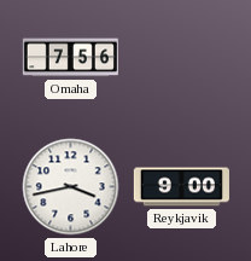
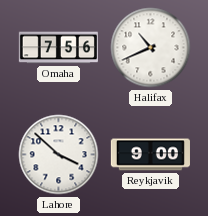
Halifax: none -> 10:41
Lahore: 3:43 -> 3:52
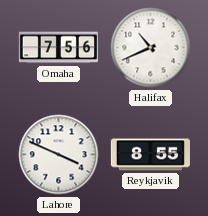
Lahore: 3:52 -> 3:49
Reykjavik: 9:00 -> 8:55
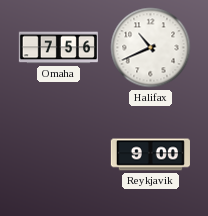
Lahore: 3:49 -> none
Reykjavik: 8:55 -> 9:00
